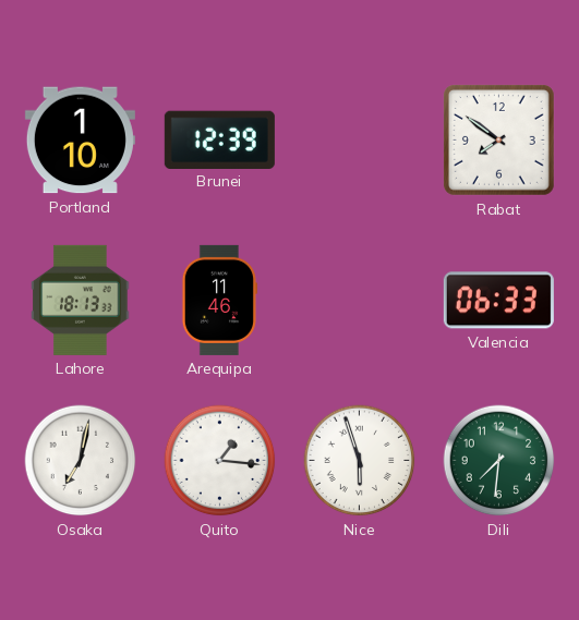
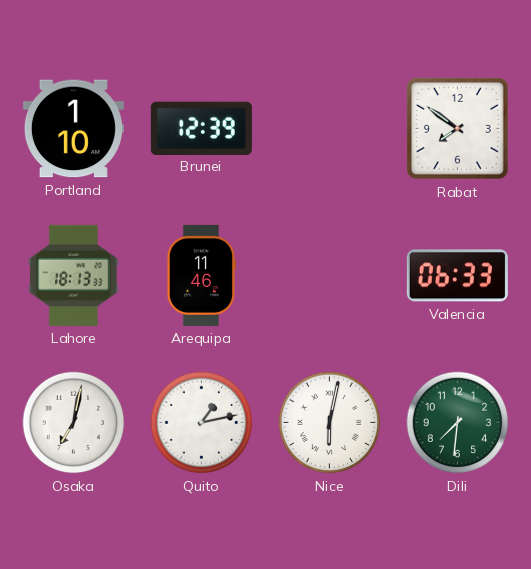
Quito: 1:16 -> 1:13
Nice: 5:57 -> 6:02
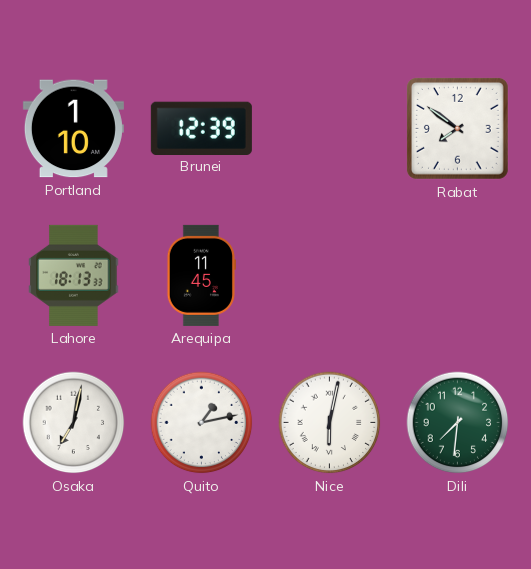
Arequipa: 11:46 -> 11:45
Valencia: 06:33 -> none
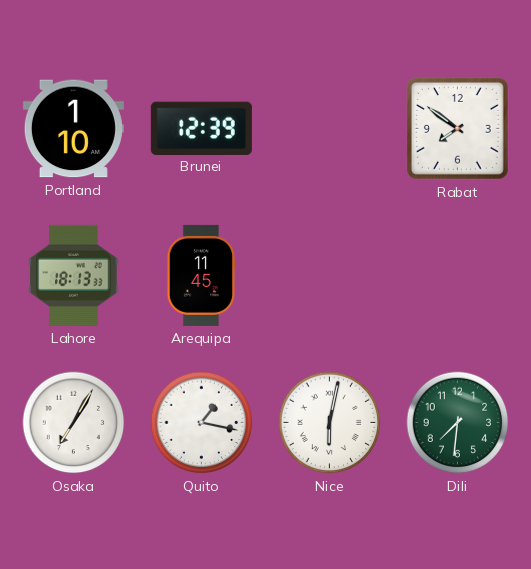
Osaka: 7:02 -> 7:05
Quito: 1:13 -> 1:17
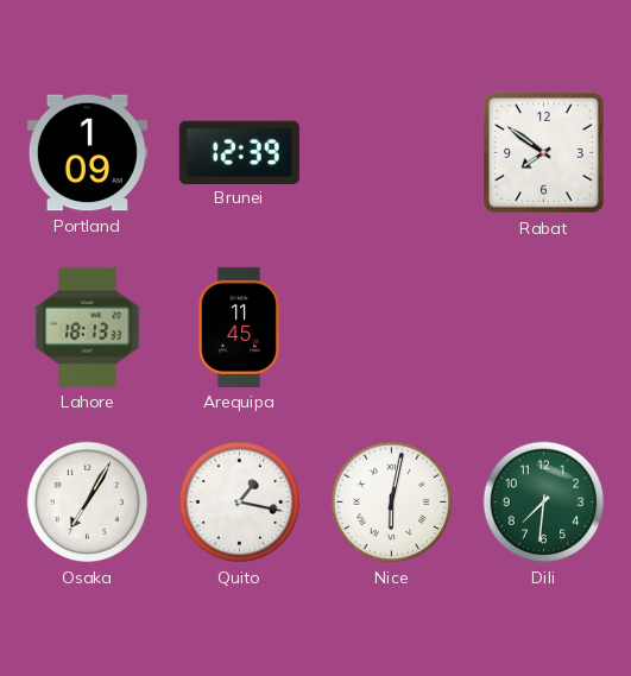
Portland: 1:10 -> 1:09
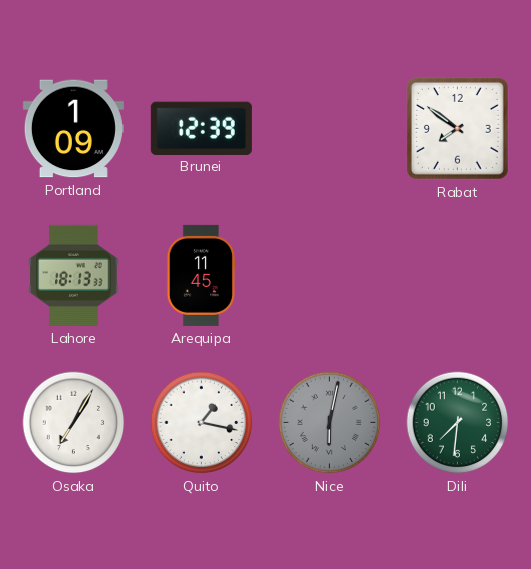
Nice dial: white -> grey
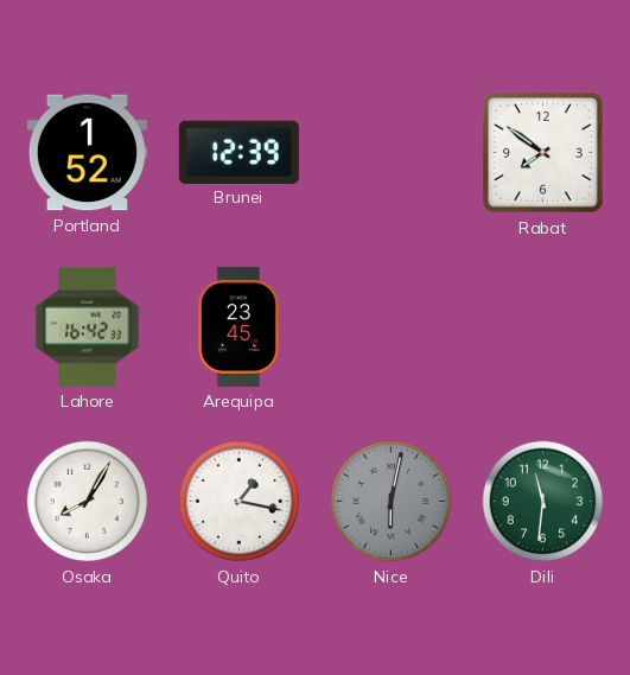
Portland: 1:09 -> 1:52
Lahore: 18:13 -> 16:42
Arequipa: 11:45 -> 23:45
Osaka: 7:05 -> 8:05
Dili: 7:31 -> 11:31
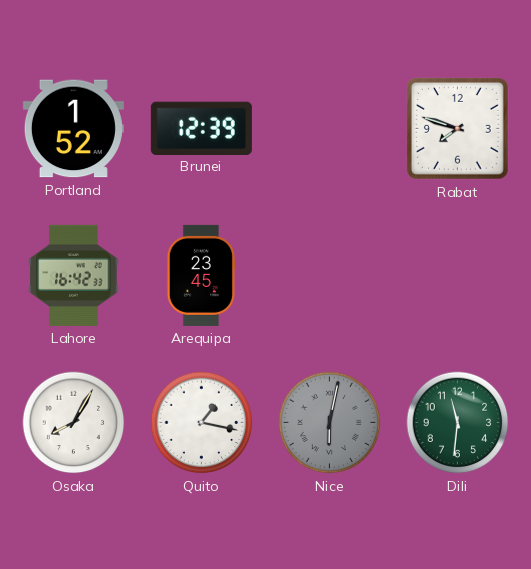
Rabat: 7:51 -> 7:48
